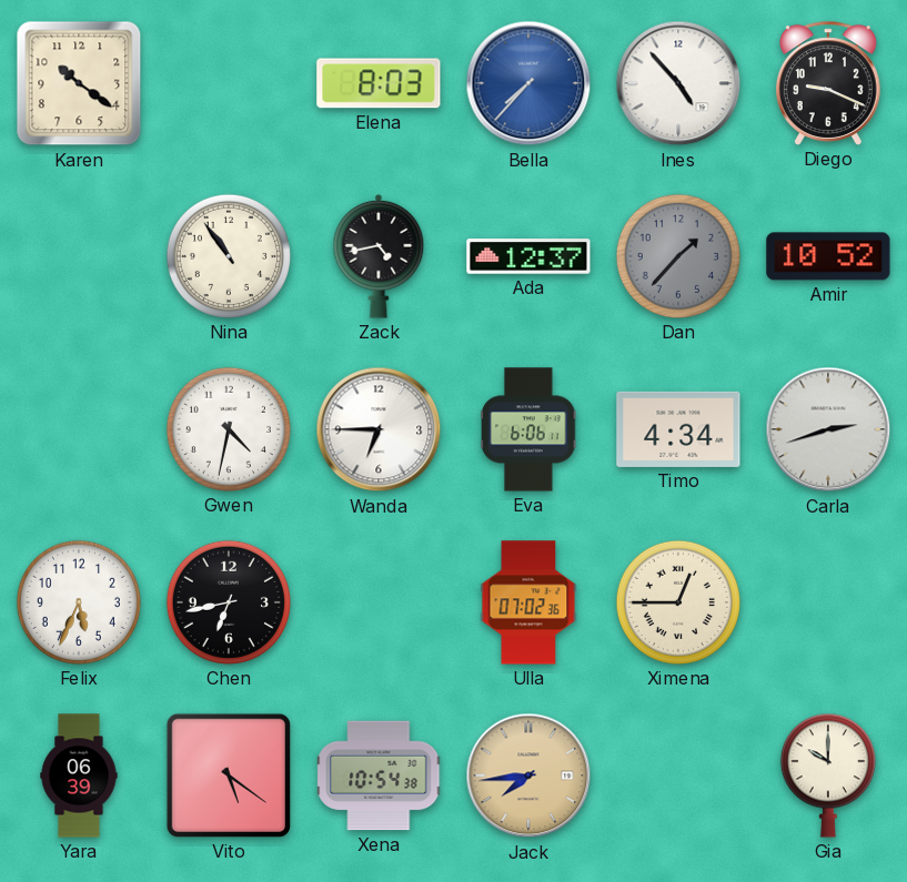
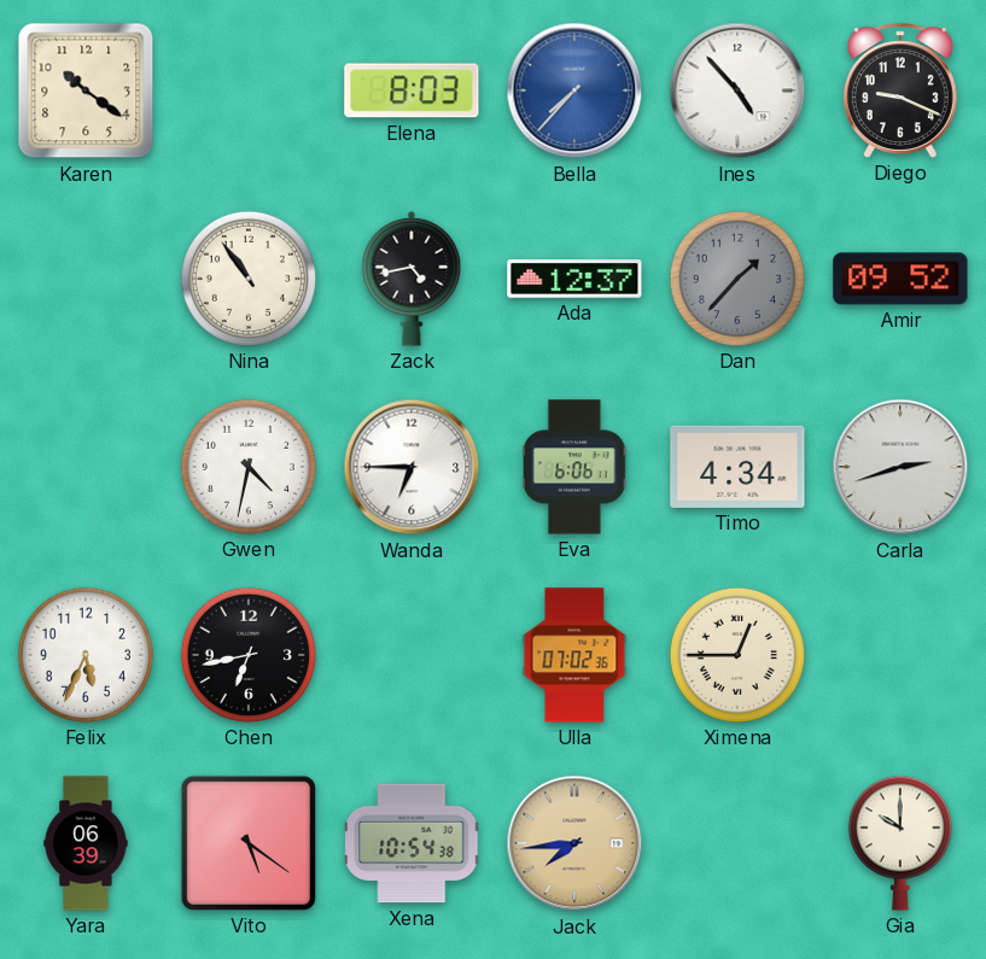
Amir: 10:52 -> 09:52
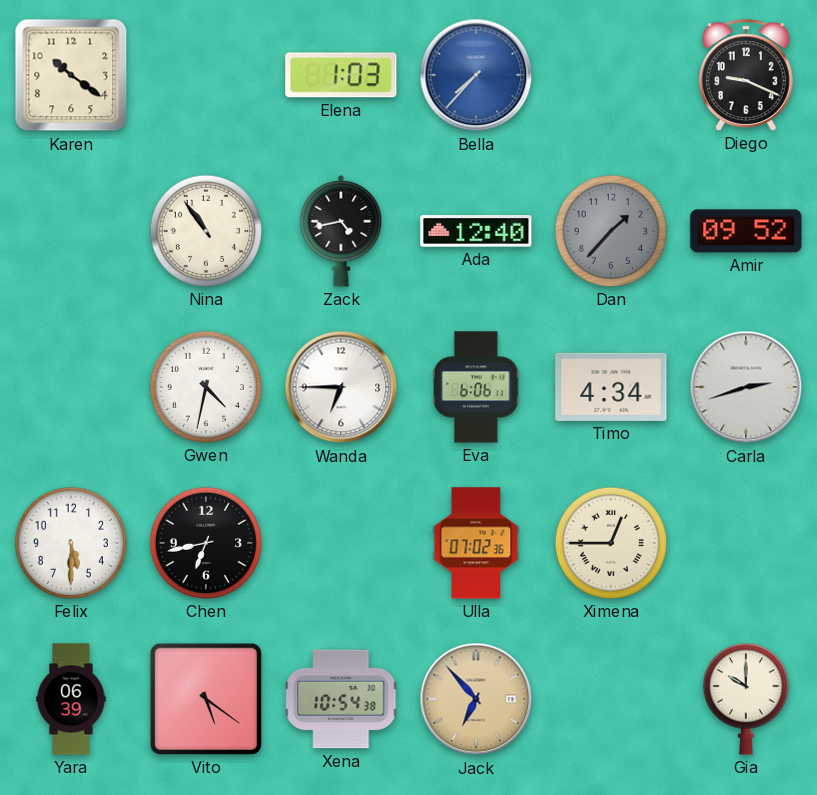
Elena: 8:03 -> 1:03
Ines: 4:53 -> none
Ada: 12:37 -> 12:40
Felix: 5:34 -> 5:30
Jack: 7:44 -> 6:53
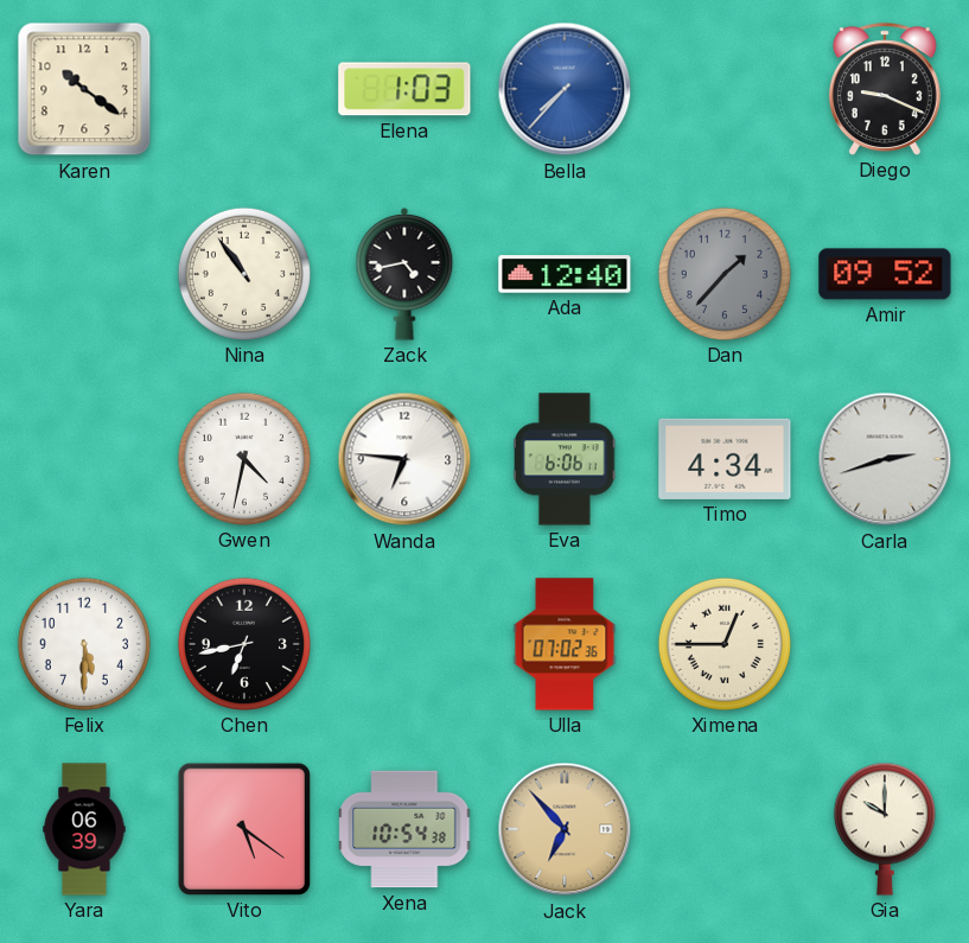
Wanda: 6:45 -> 6:46
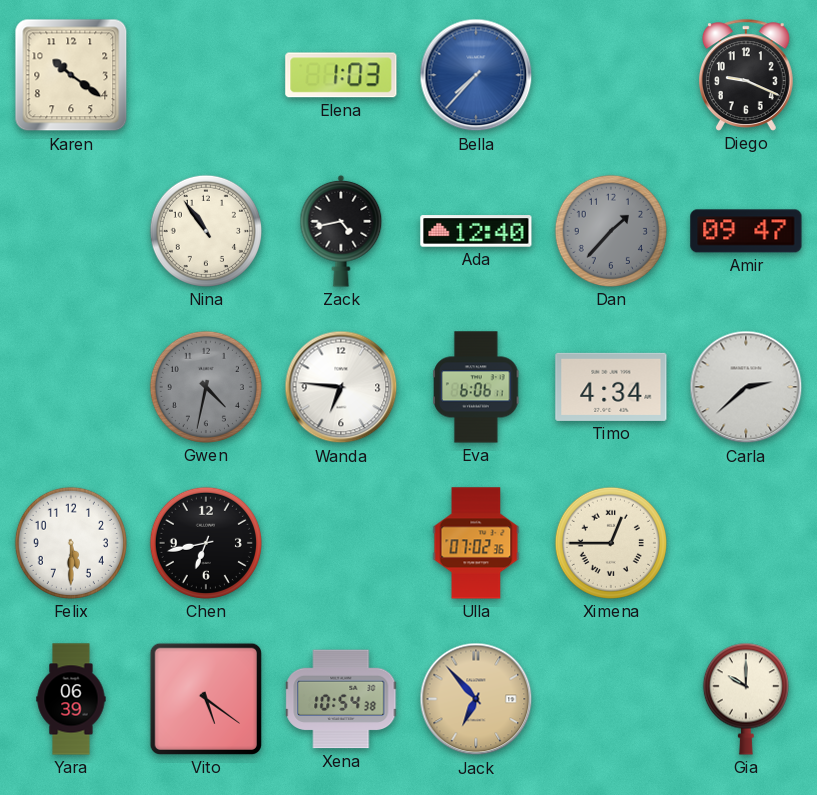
Amir: 09:52 -> 09:47
Gwen dial: white -> grey
Carla: 2:42 -> 2:38
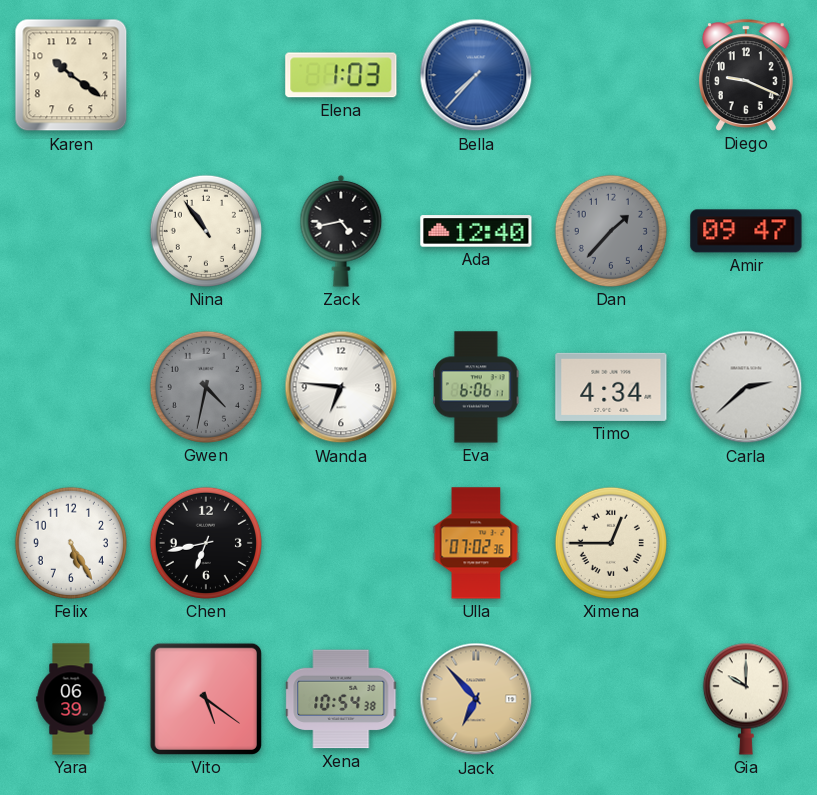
Felix: 5:30 -> 5:25
